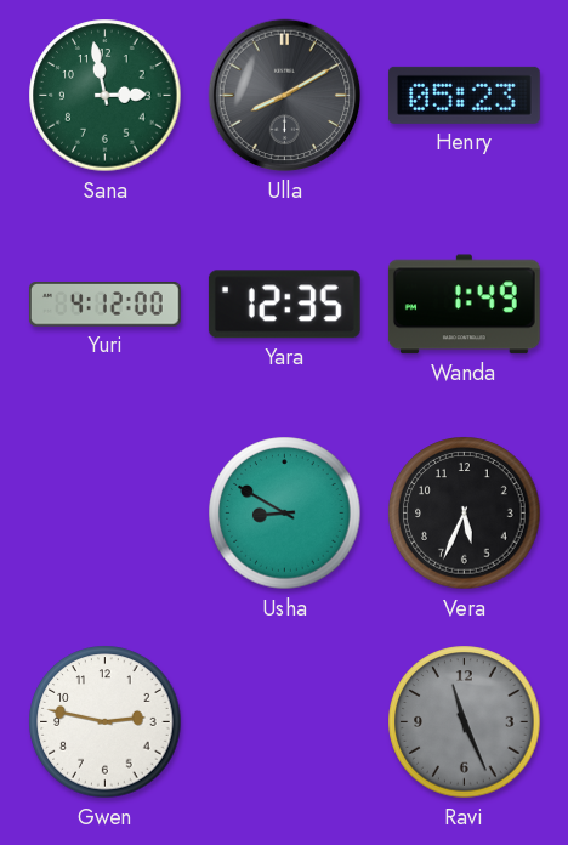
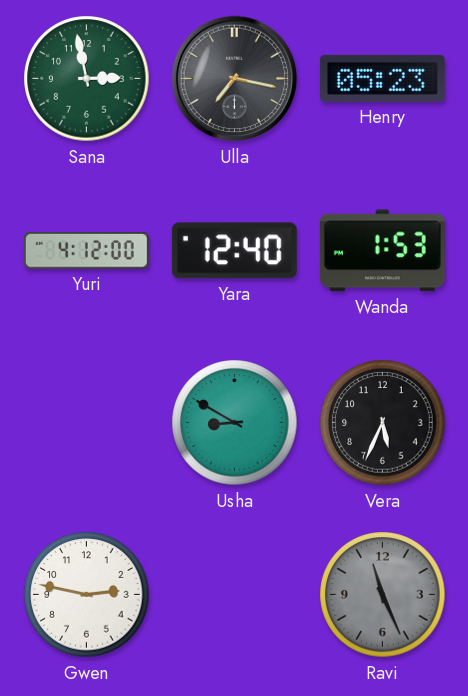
Ulla: 8:10 -> 7:17
Yara: 12:35 -> 12:40
Wanda: 1:49 -> 1:53
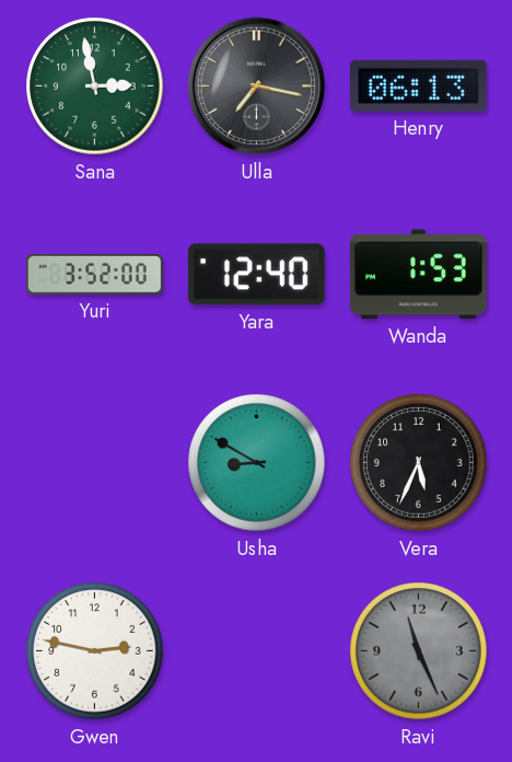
Henry: 05:23 -> 06:13
Yuri: 4:12 -> 3:52
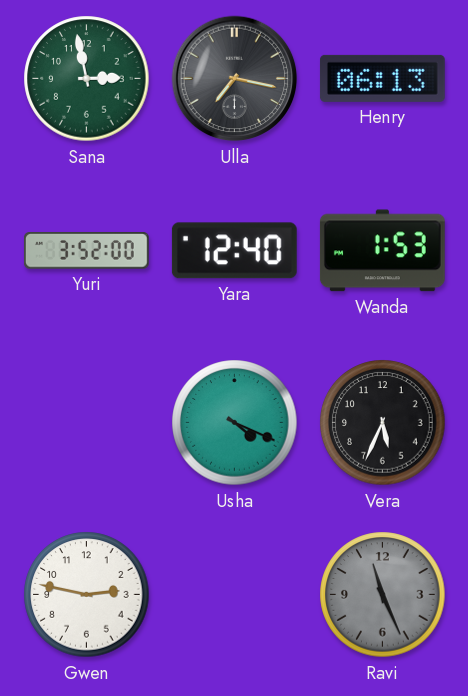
Usha: 8:50 -> 4:19
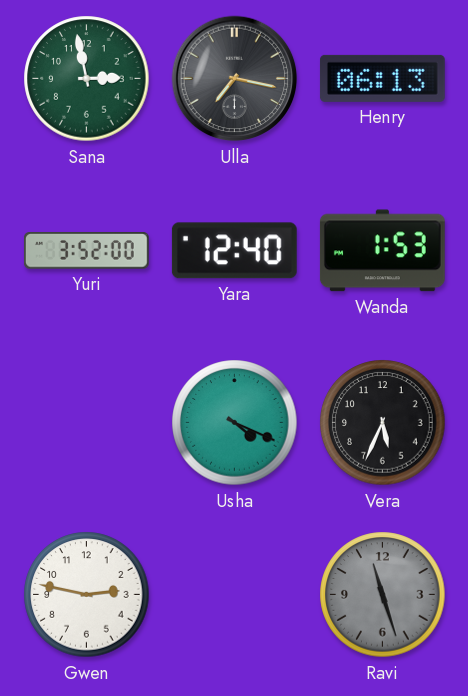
Ravi: 11:26 -> 11:27
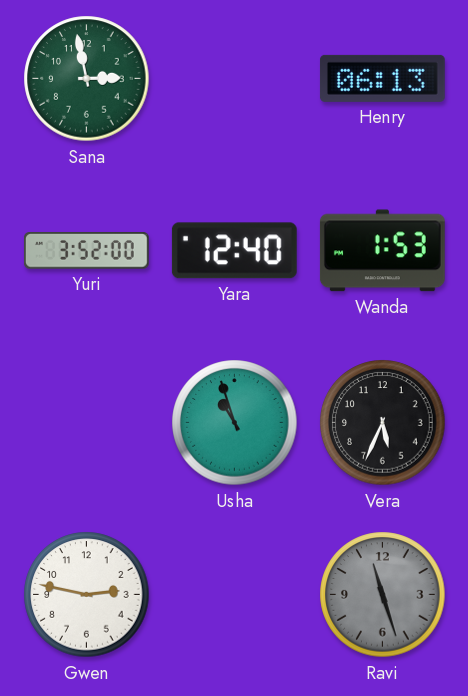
Ulla: 7:17 -> none
Usha: 4:19 -> 10:57
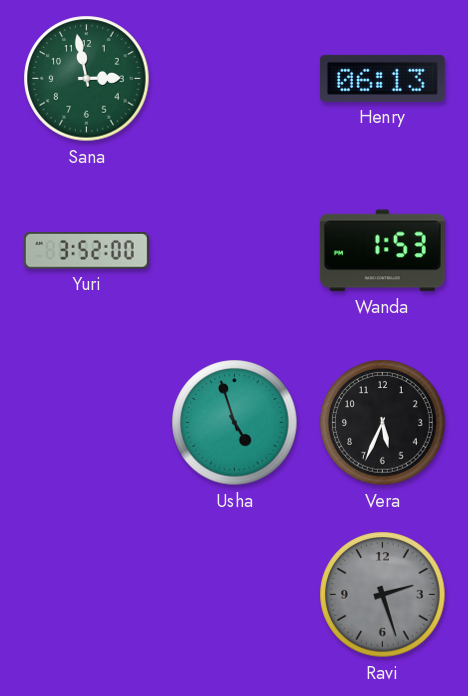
Yara: 12:40 -> none
Usha: 10:57 -> 4:57
Gwen: 2:47 -> none
Ravi: 11:27 -> 2:27
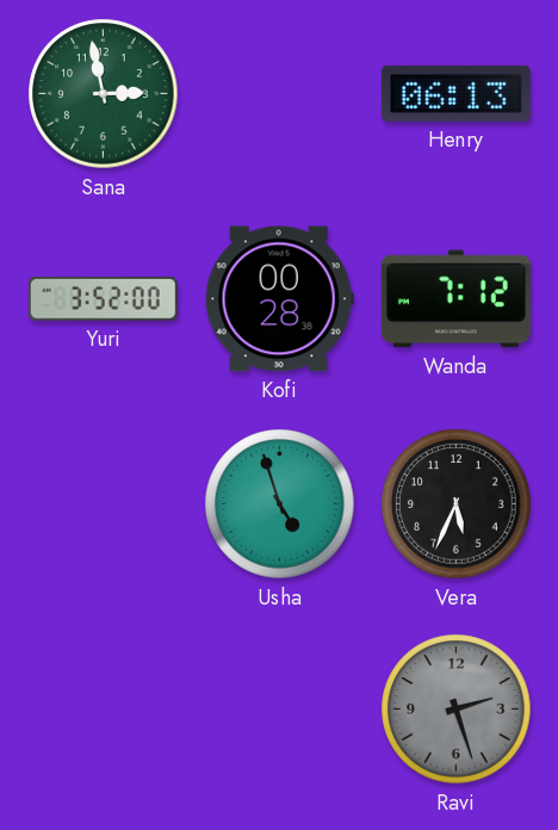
Kofi: none -> 00:28
Wanda: 1:53 -> 7:12
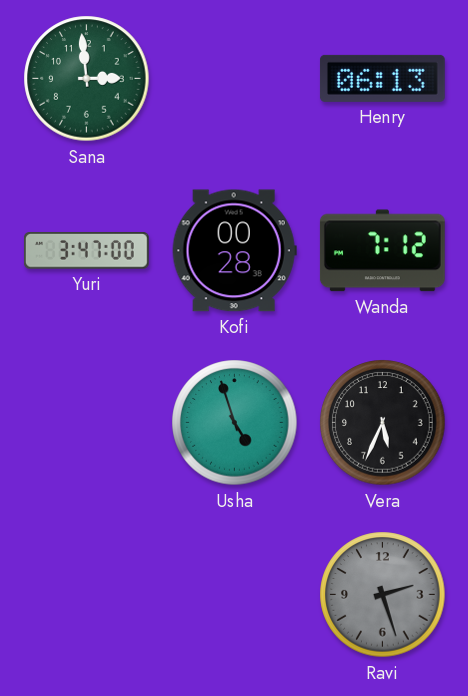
Sana: 2:58 -> 2:59
Yuri: 3:52 -> 3:47
